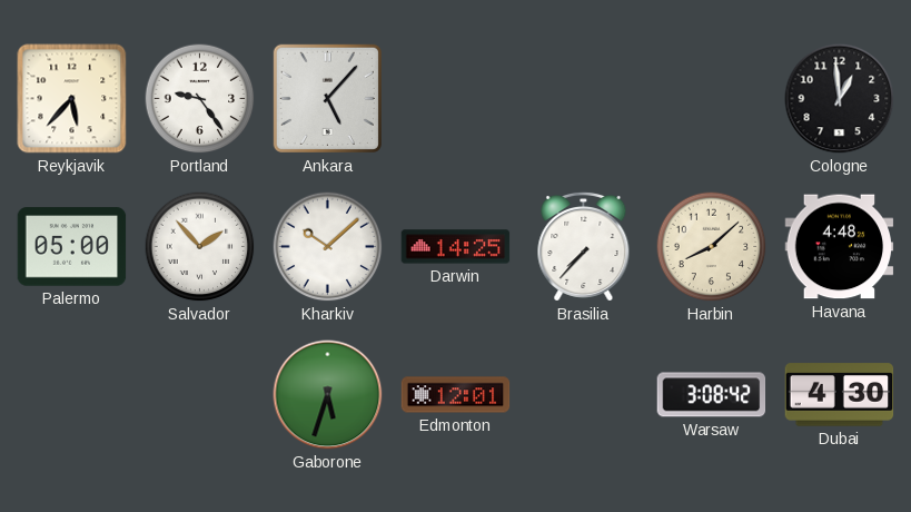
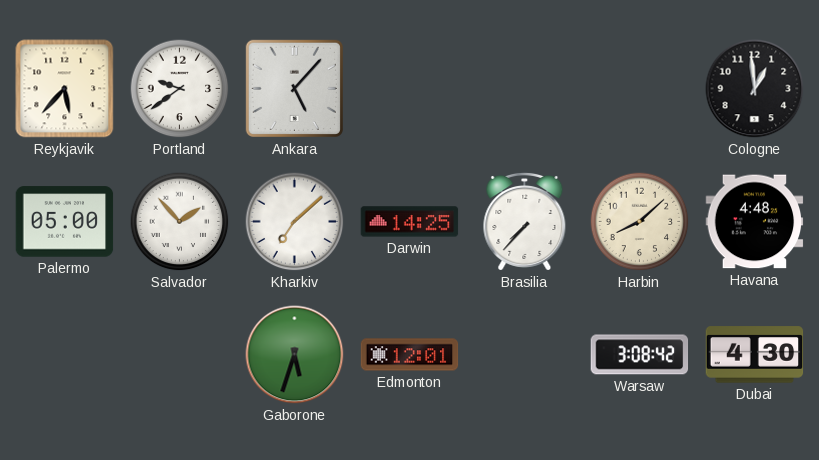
Portland: 9:24 -> 9:39
Kharkiv: 10:08 -> 7:08
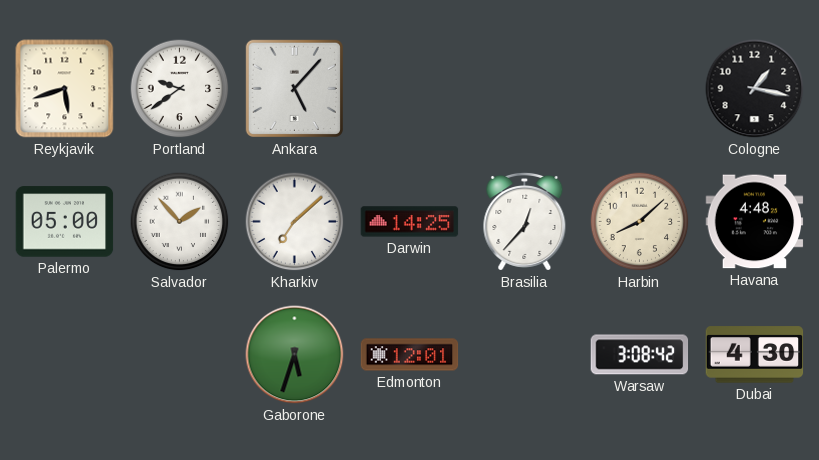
Reykjavik: 5:37 -> 5:42
Cologne: 12:59 -> 1:17
Brasilia: 7:37 -> 12:37
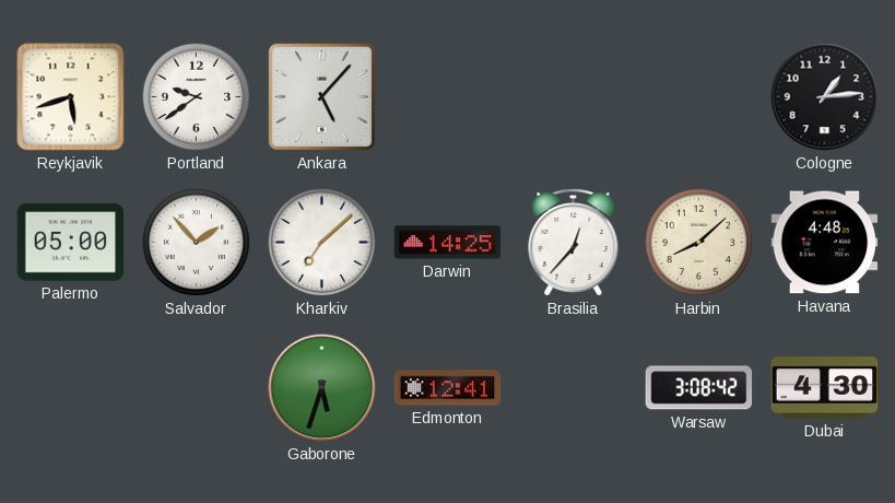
Cologne: 1:17 -> 1:14
Edmonton: 12:01 -> 12:41
